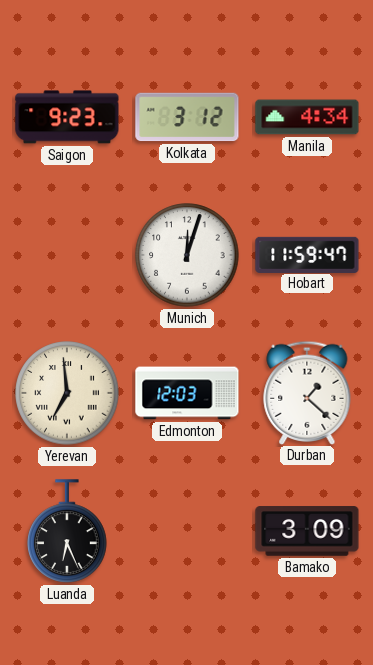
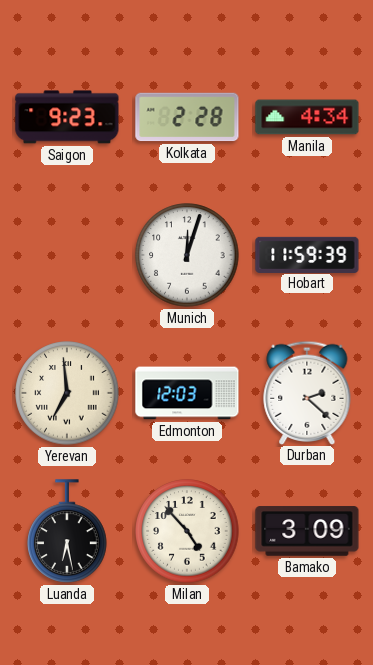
Kolkata: 3:12 -> 2:28
Hobart: 11:59:47 -> 11:59:39
Durban: 1:22 -> 2:22
Luanda: 6:26 -> 6:28
Milan: none -> 4:53
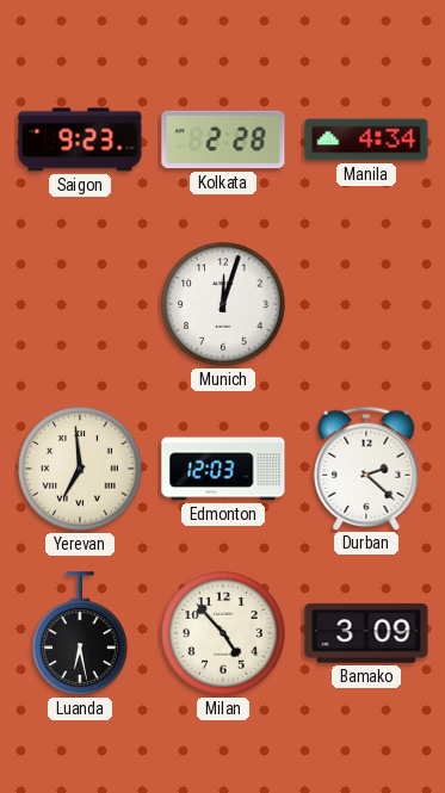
Hobart: 11:59 -> none
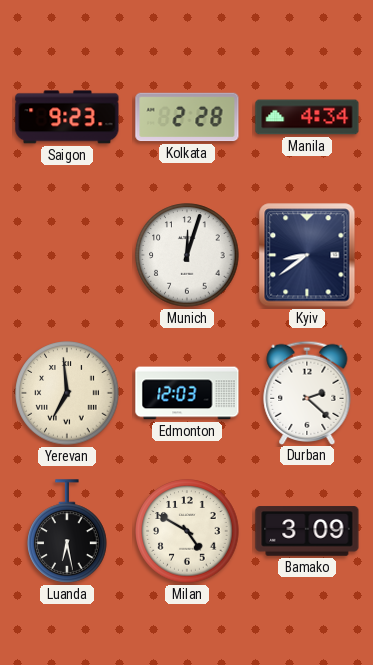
Kyiv: none -> 8:39
Milan: 4:53 -> 4:50
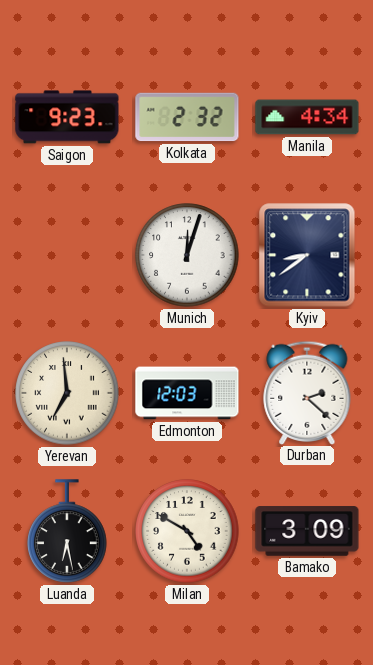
Kolkata: 2:28 -> 2:32
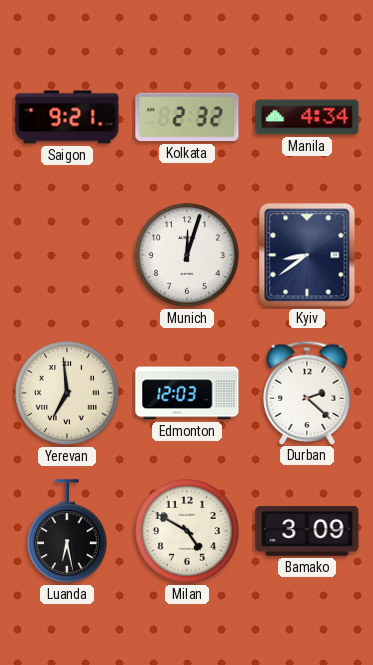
Saigon: 9:23 -> 9:21
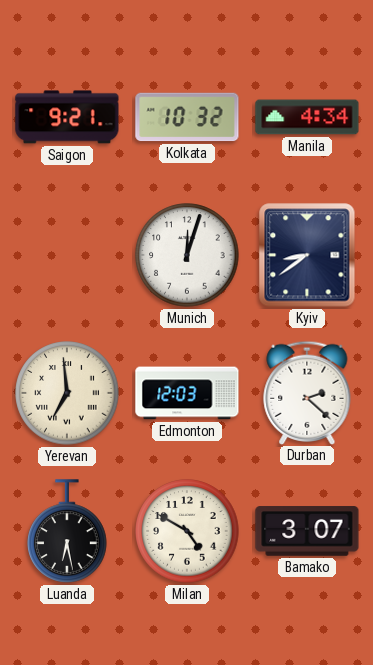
Kolkata: 2:32 -> 10:32
Bamako: 3:09 -> 3:07
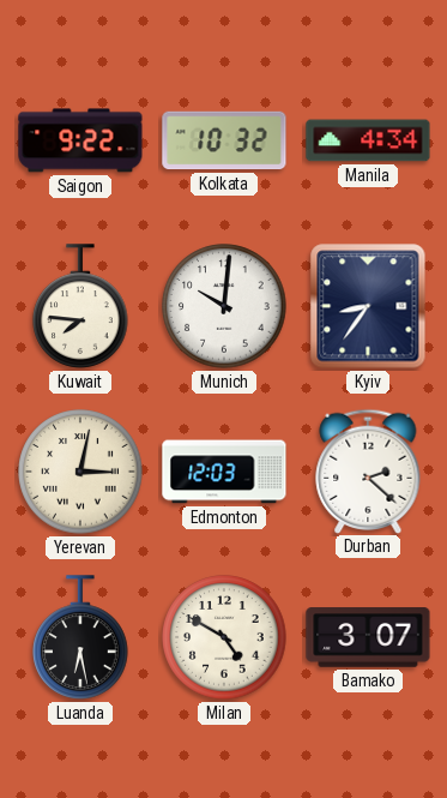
Saigon: 9:21 -> 9:22
Kuwait: none -> 7:46
Munich: 12:03 -> 10:01
Kyiv: 8:39 -> 8:36
Yerevan: 6:59 -> 3:02
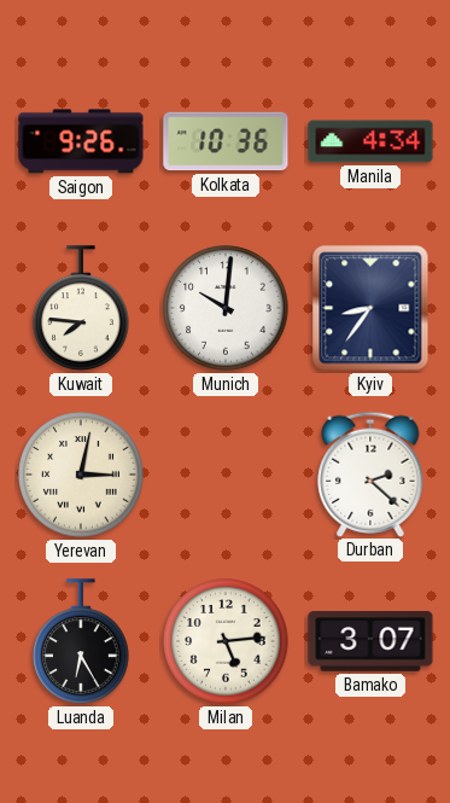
Saigon: 9:22 -> 9:26
Kolkata: 10:32 -> 10:36
Edmonton: 12:03 -> none
Luanda: 6:28 -> 6:25
Milan: 4:50 -> 5:14
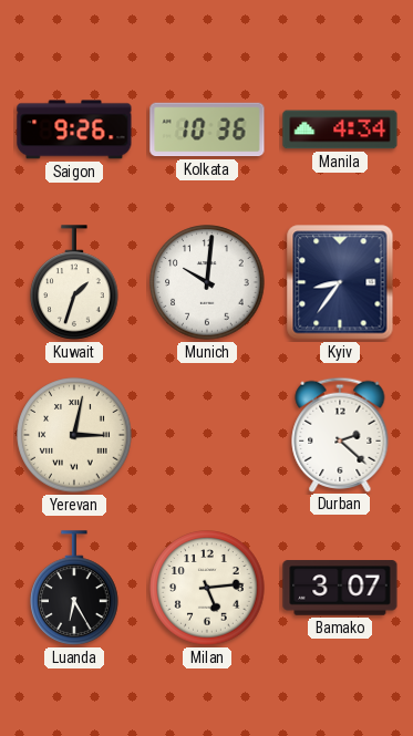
Kuwait: 7:46 -> 1:33
